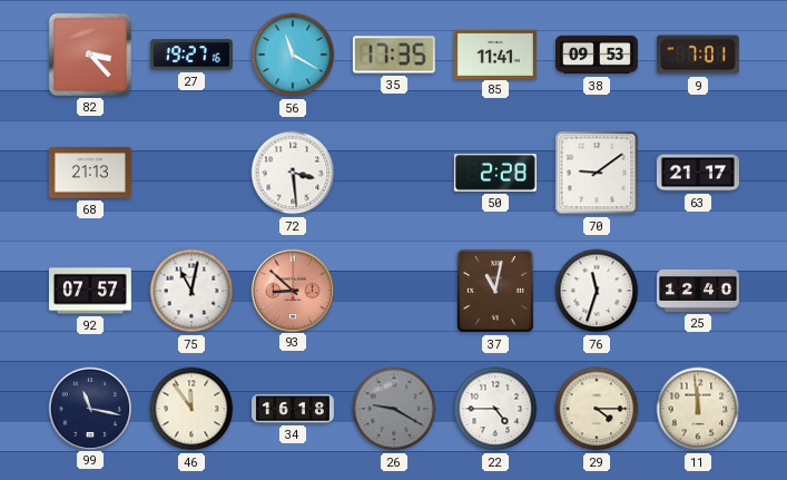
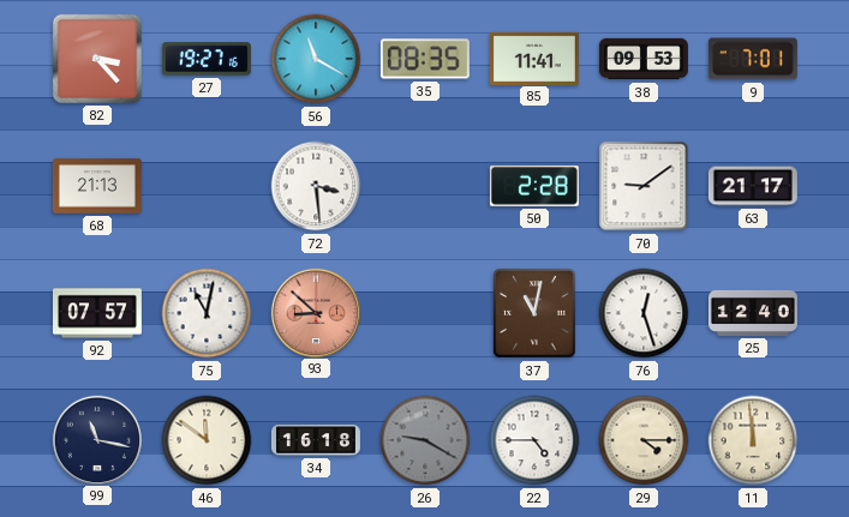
35: 17:35 -> 08:35
76: 11:33 -> 12:27
46: 11:54 -> 11:51
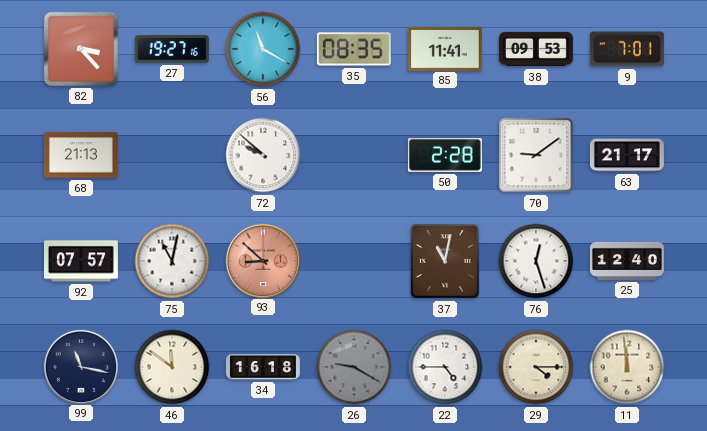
72: 3:29 -> 9:52
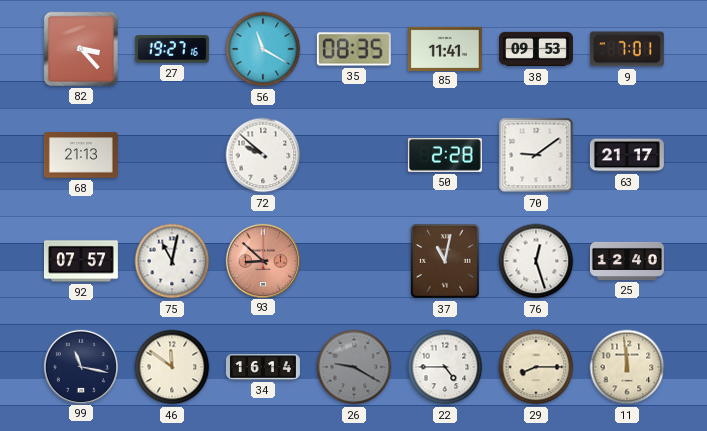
34: 16:18 -> 16:14
29: 4:15 -> 8:15
